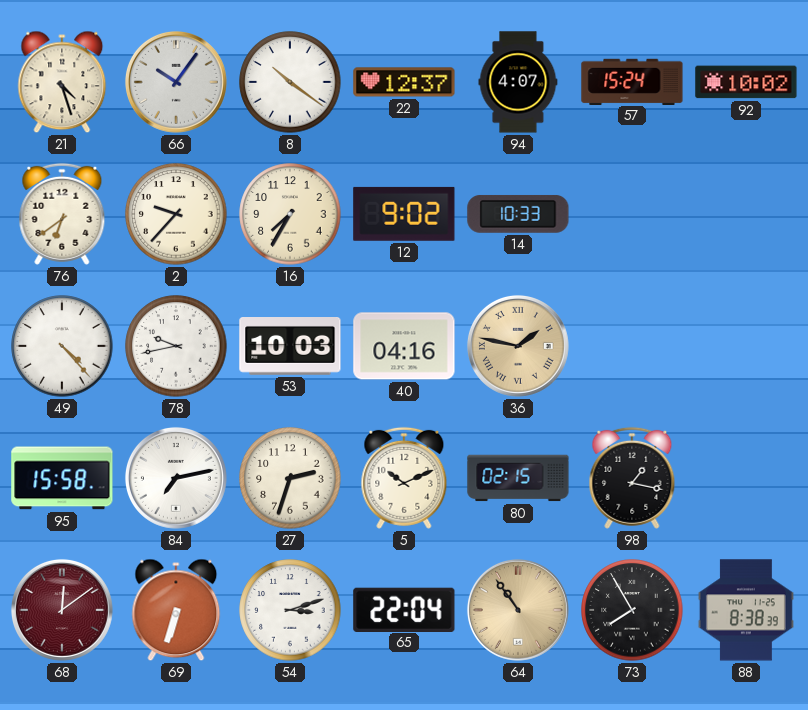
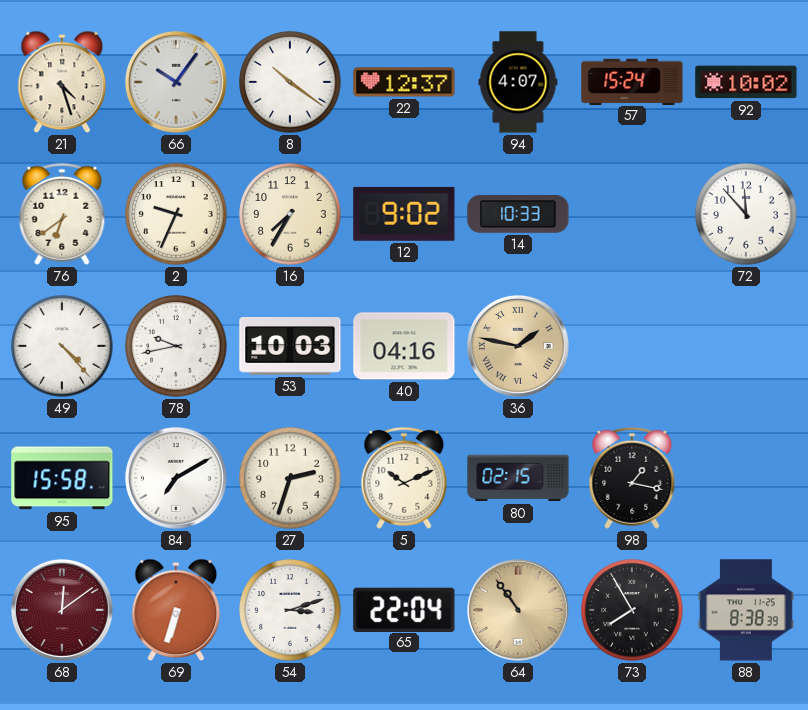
2: 9:37 -> 9:34
72: none -> 11:53
84: 7:13 -> 7:10
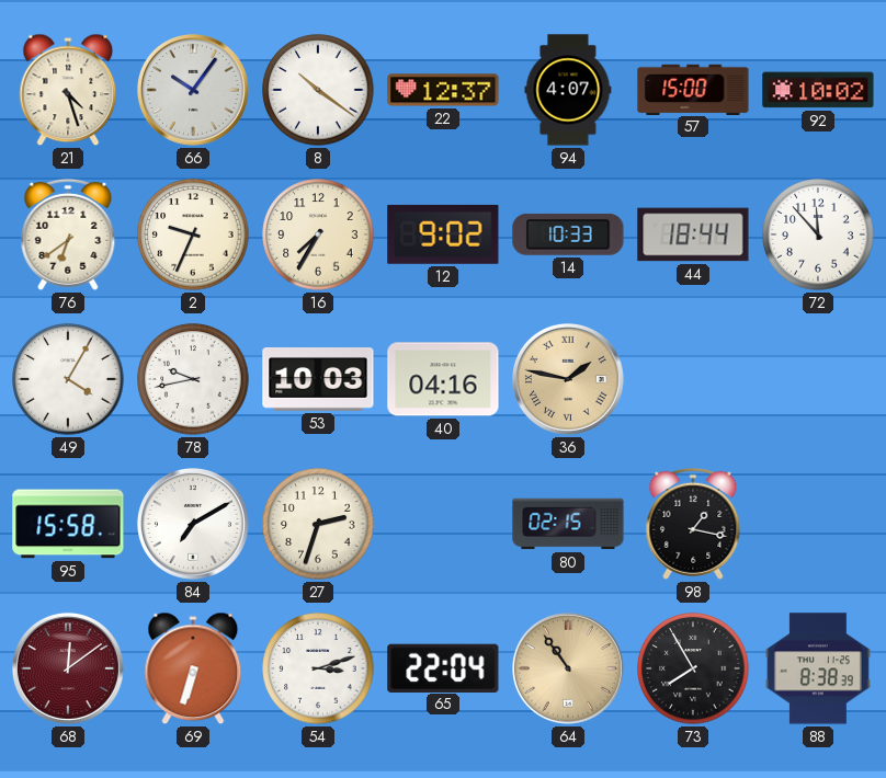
57: 15:24 -> 15:00
44: none -> 18:44
49: 4:23 -> 4:05
5: 10:11 -> none
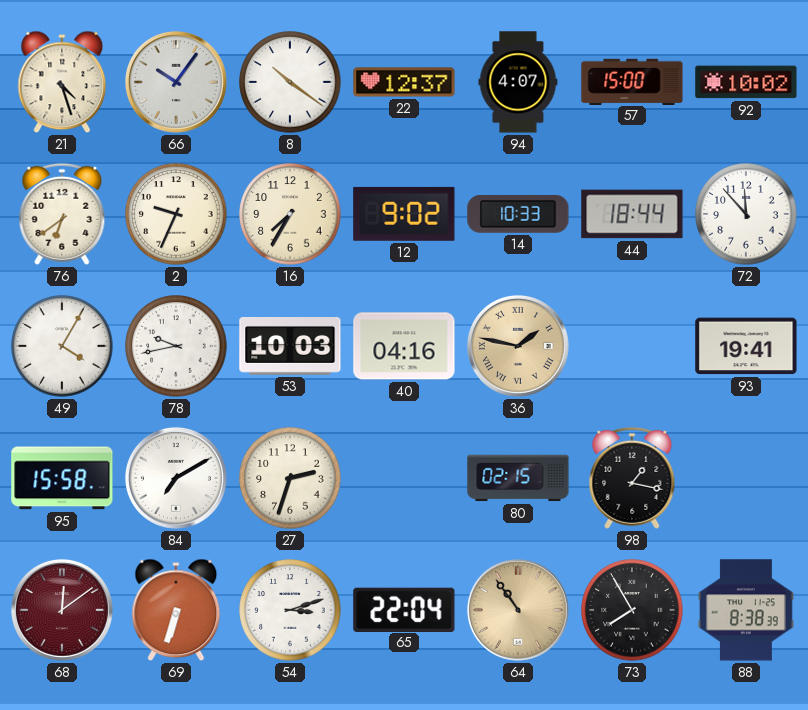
93: none -> 19:41
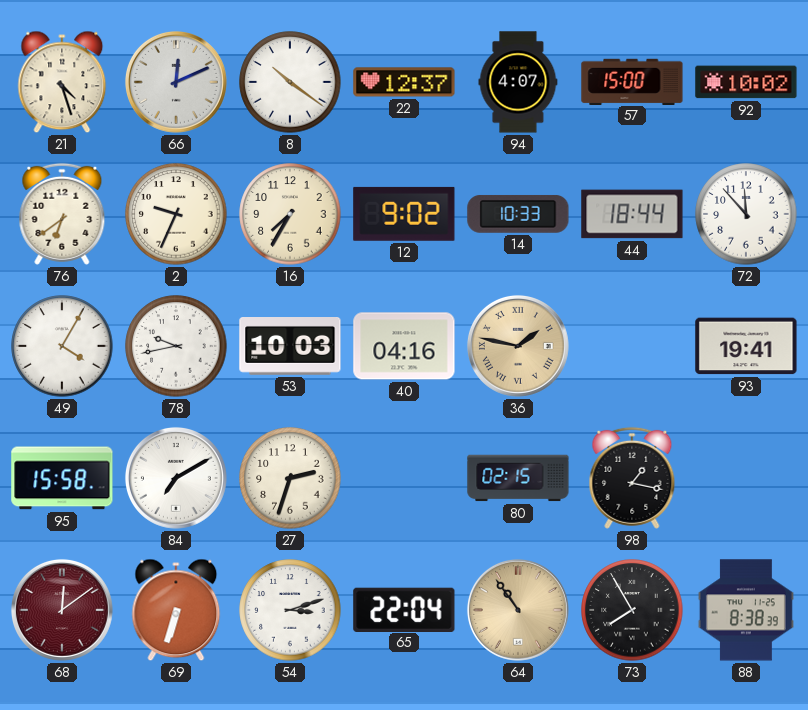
66: 10:06 -> 12:11
